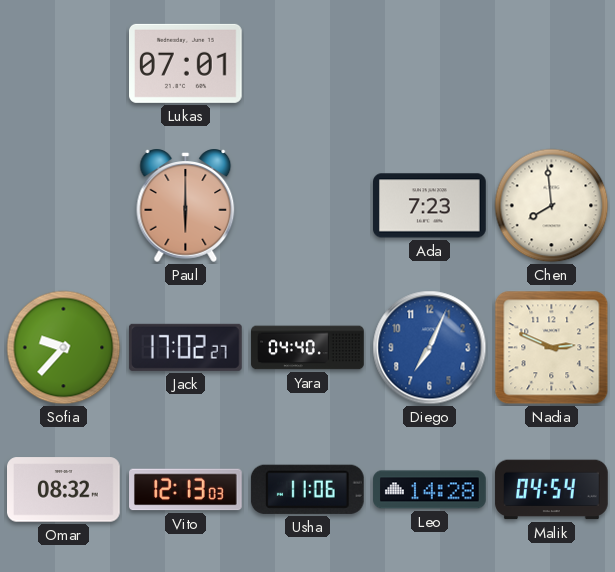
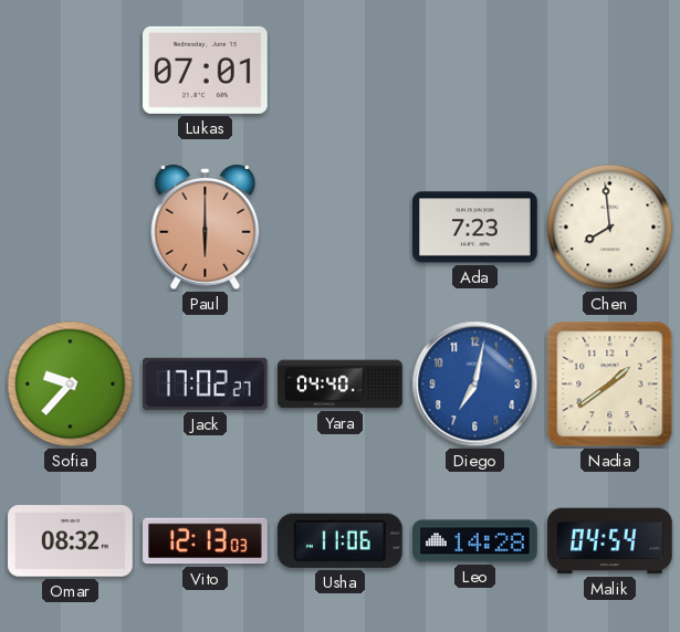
Diego: 7:04 -> 7:02
Nadia: 2:49 -> 1:39
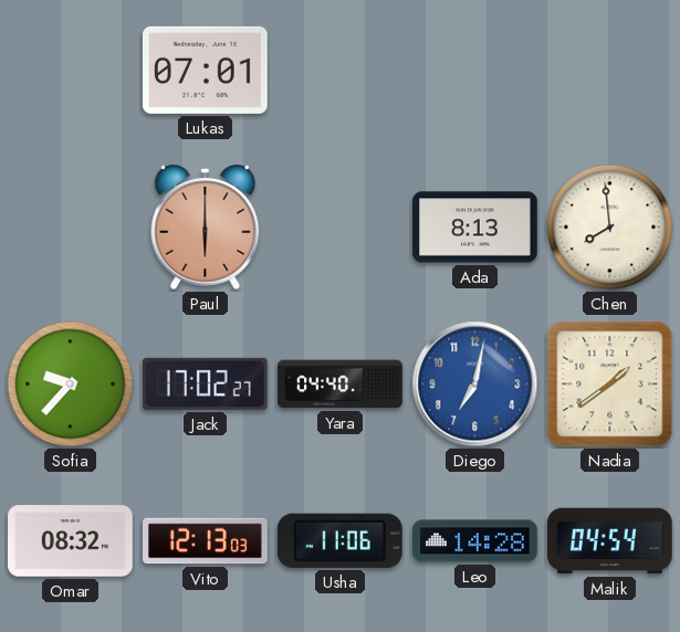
Ada: 7:23 -> 8:13
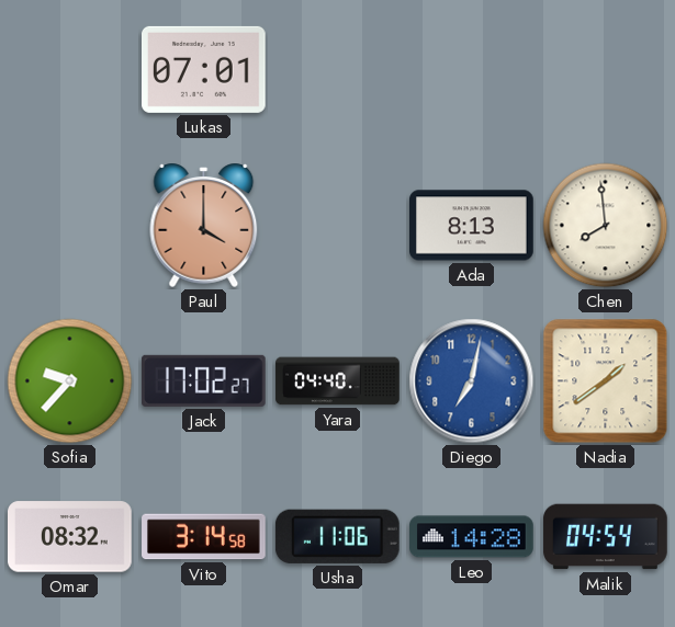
Paul: 6:00 -> 4:00
Vito: 12:13 -> 3:14
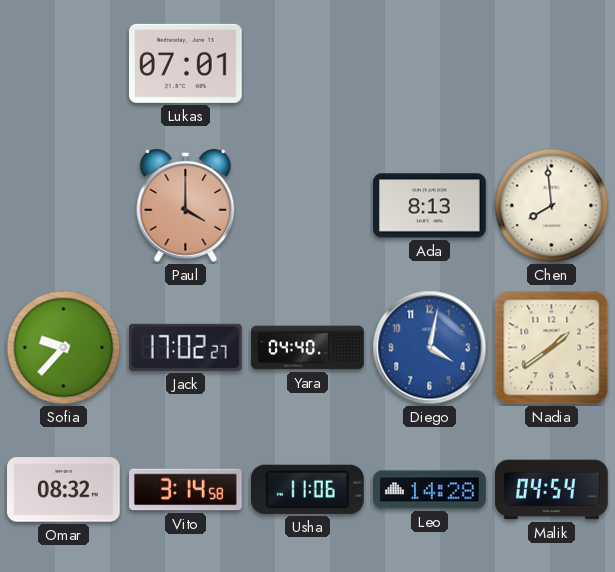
Diego: 7:02 -> 4:02
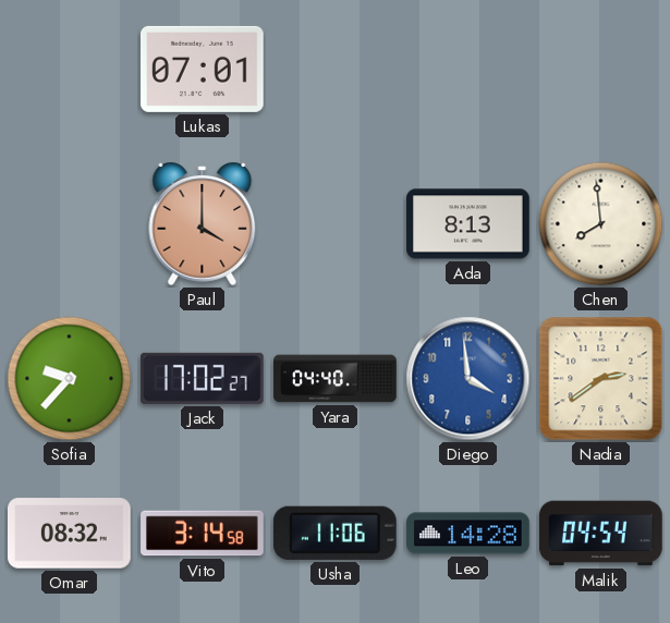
Diego: 4:02 -> 3:59
Nadia: 1:39 -> 2:39
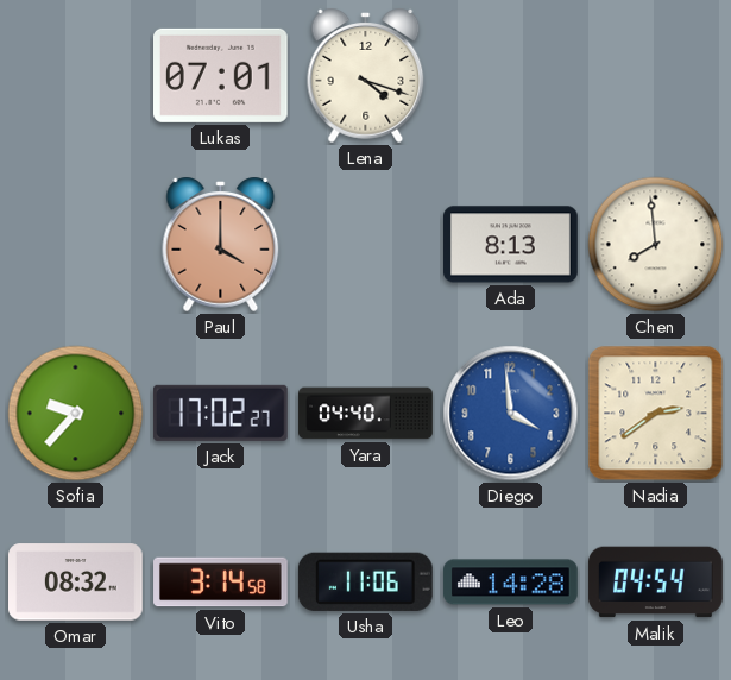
Lena: none -> 4:18
